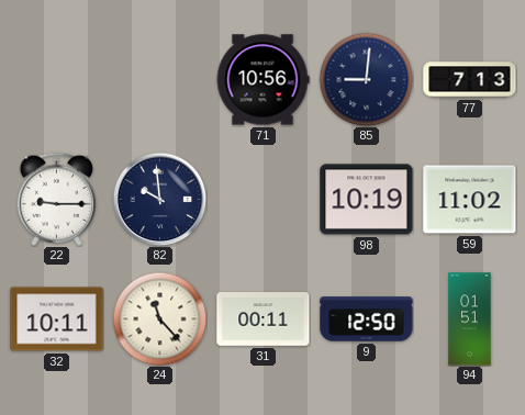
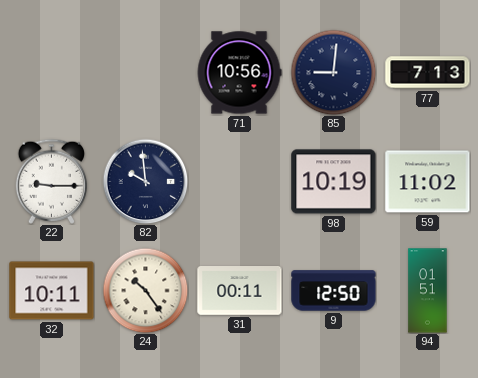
24: 11:23 -> 10:24
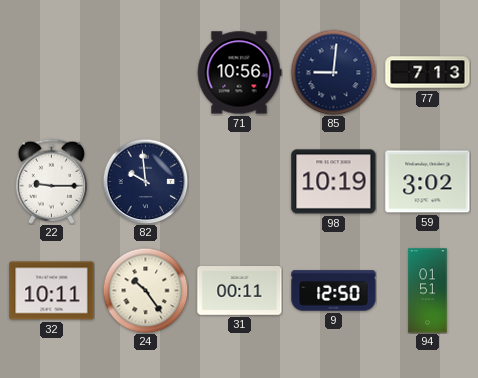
59: 11:02 -> 3:02
